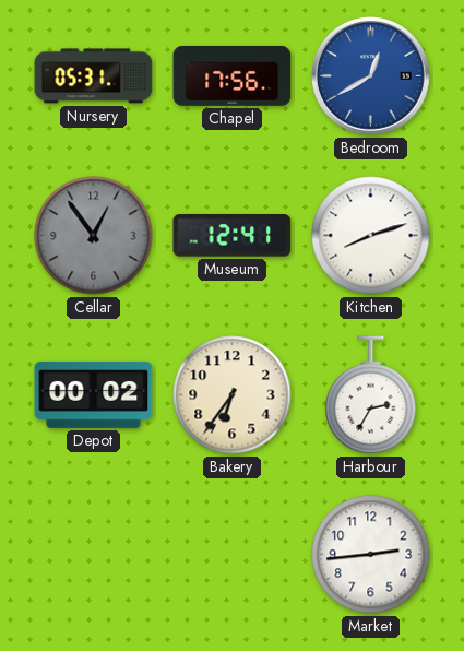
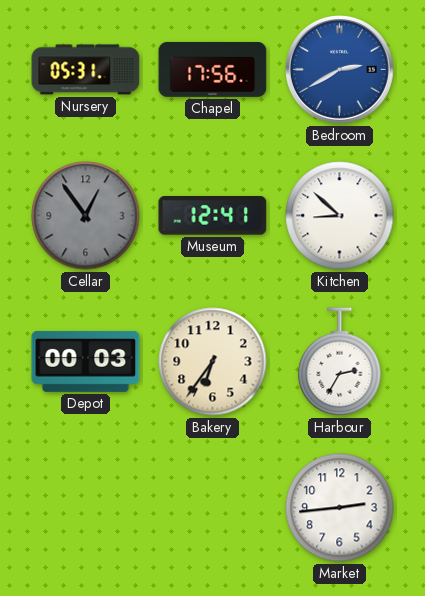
Bedroom: 12:40 -> 2:40
Kitchen: 8:12 -> 8:52
Depot: 00:02 -> 00:03
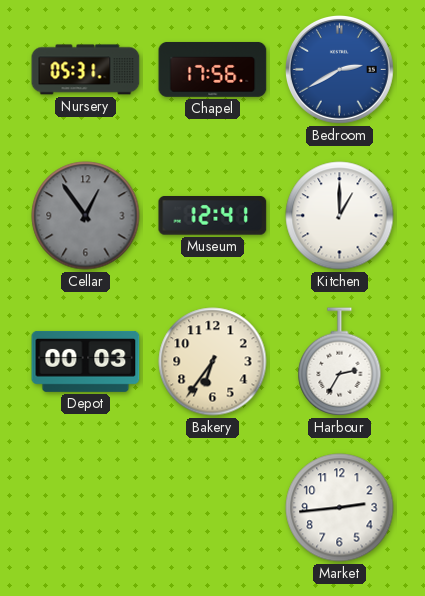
Kitchen: 8:52 -> 1:00
